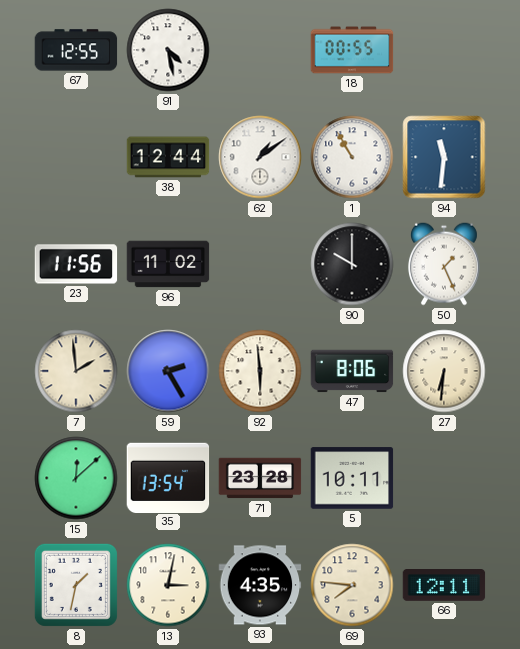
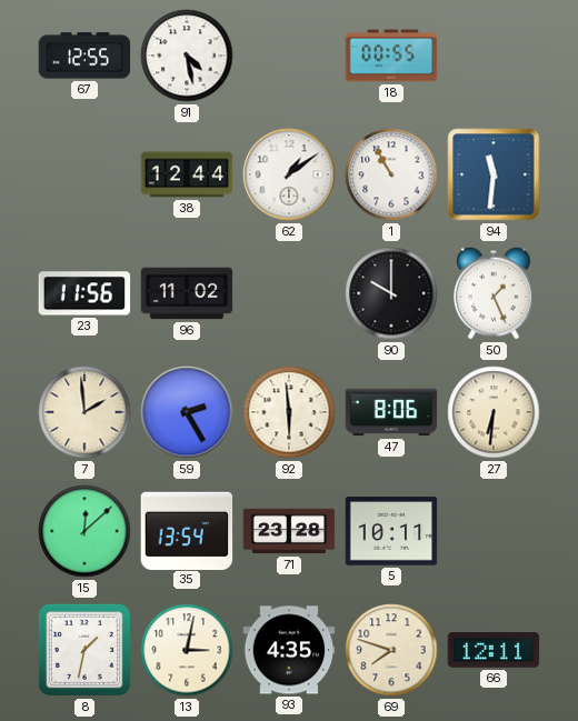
69: 7:46 -> 7:48
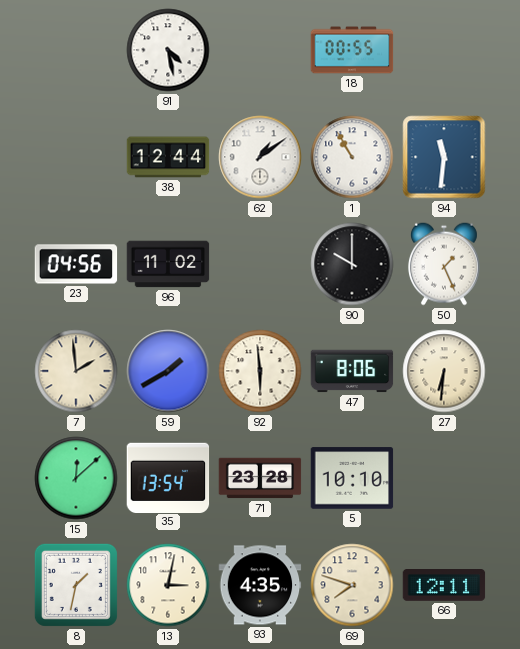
67: 12:55 -> none
23: 11:56 -> 04:56
59: 2:25 -> 1:40
5: 10:11 -> 10:10
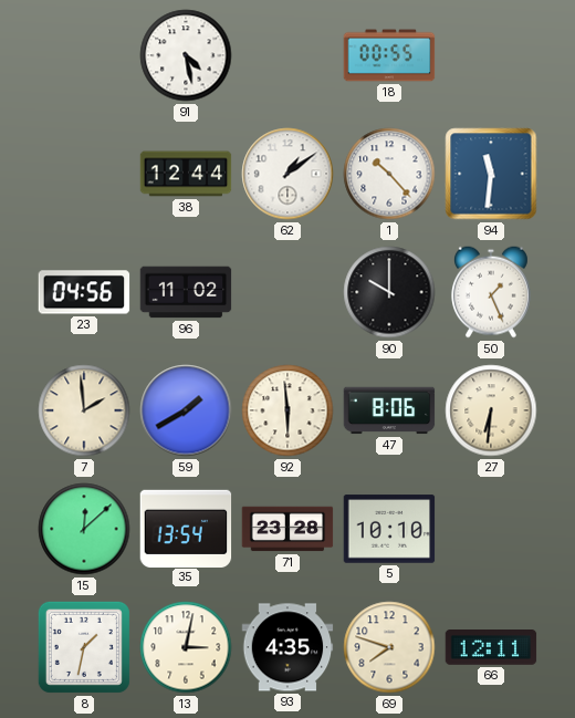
1: 10:55 -> 10:23
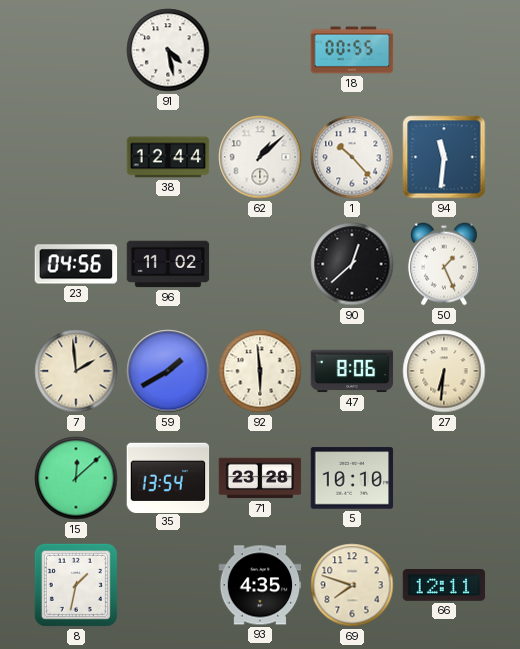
62: 1:09 -> 1:08
90: 10:00 -> 12:38
13: 3:02 -> none
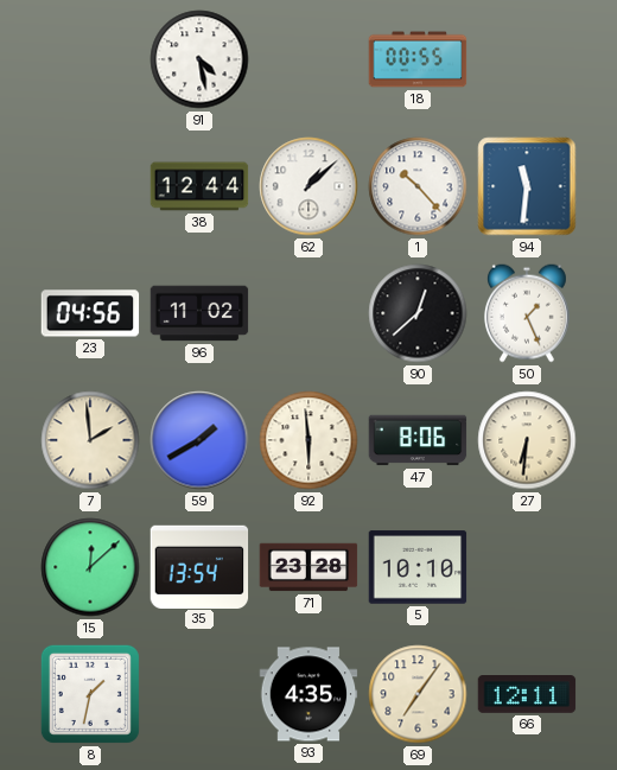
69: 7:48 -> 7:06
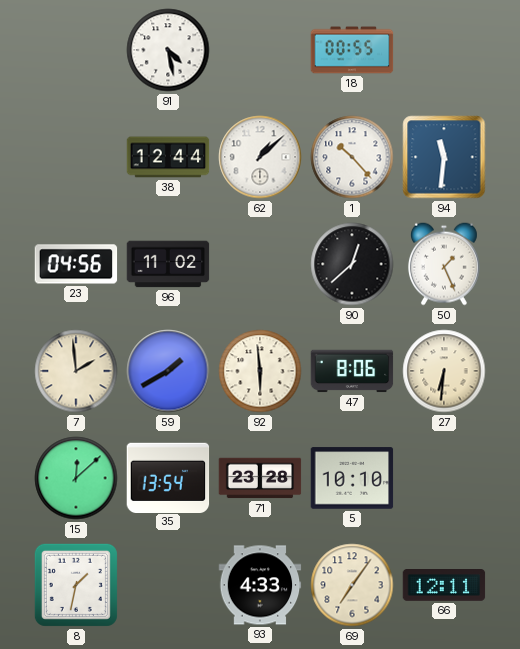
93: 4:35 -> 4:33
